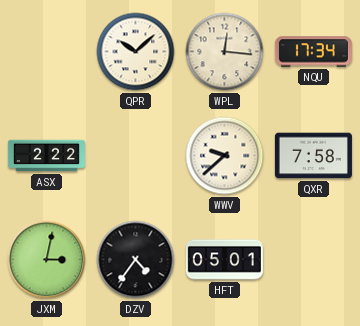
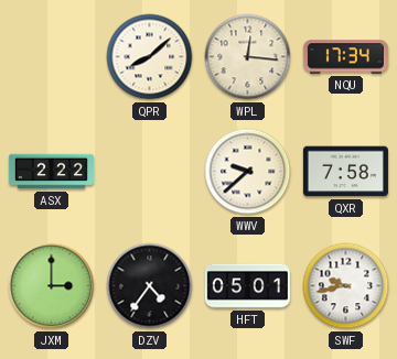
QPR: 10:08 -> 8:08
JXM: 3:02 -> 3:00
SWF: none -> 9:43
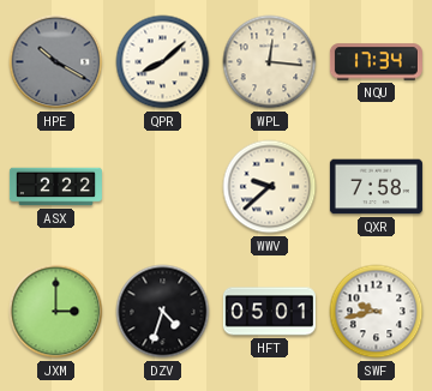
HPE: none -> 10:20
DZV: 4:36 -> 4:33
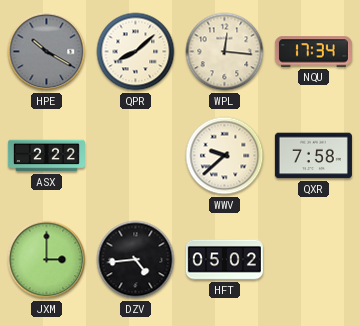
DZV: 4:33 -> 4:44
HFT: 05:01 -> 05:02
SWF: 9:43 -> none
